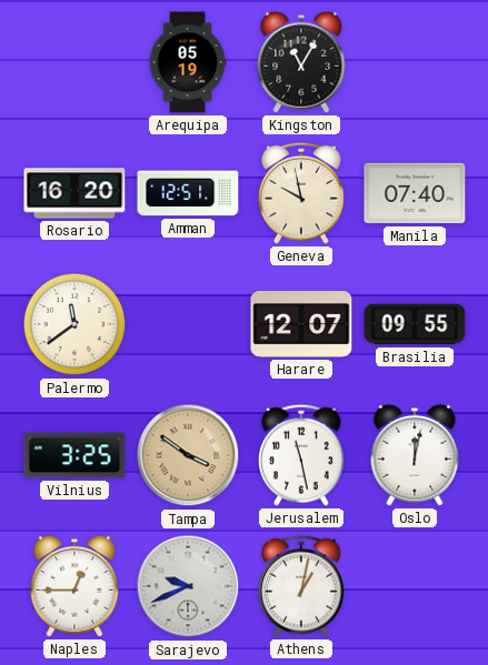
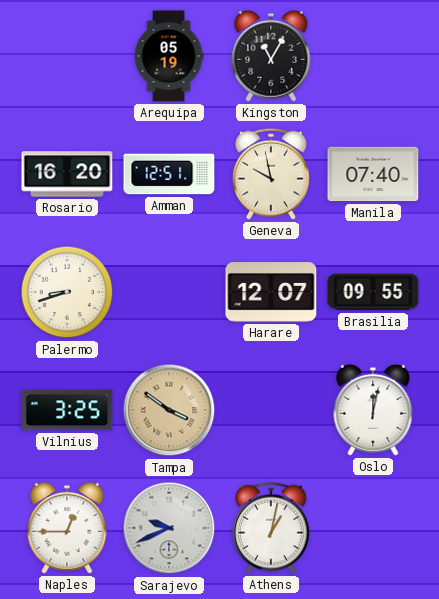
Palermo: 11:39 -> 8:42
Jerusalem: 11:28 -> none
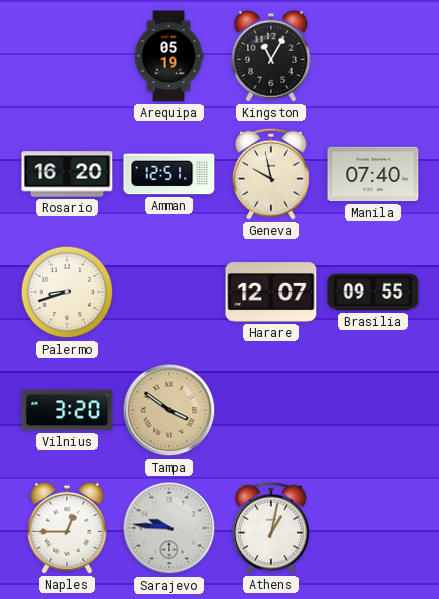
Vilnius: 3:25 -> 3:20
Oslo: 12:02 -> none
Sarajevo: 9:41 -> 9:46
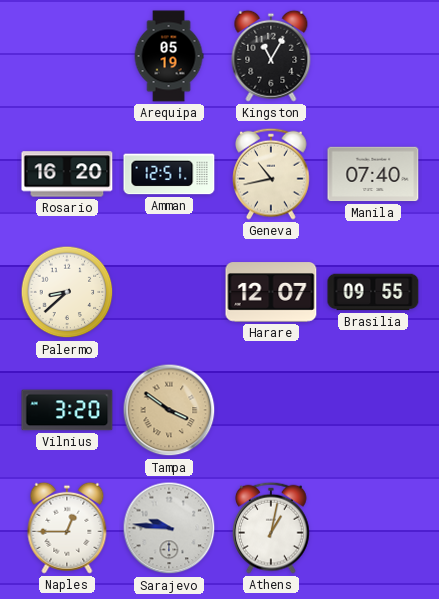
Geneva: 9:58 -> 10:43
Palermo: 8:42 -> 8:38
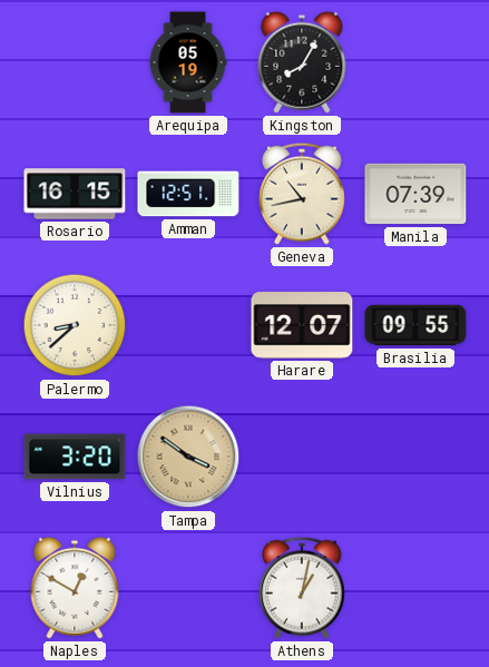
Kingston: 11:05 -> 8:05
Rosario: 16:20 -> 16:15
Manila: 07:40 -> 07:39
Naples: 12:45 -> 12:50
Sarajevo: 9:46 -> none
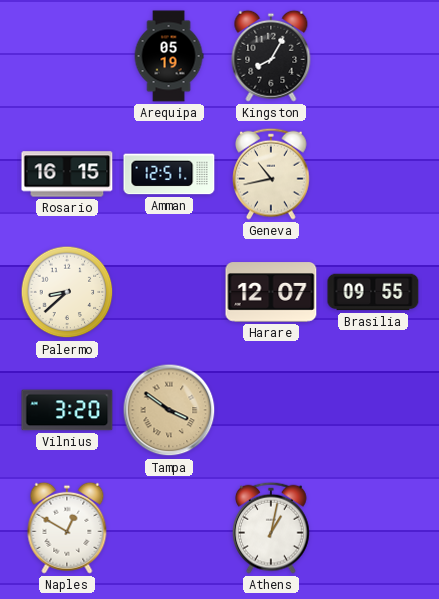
Manila: 07:39 -> none
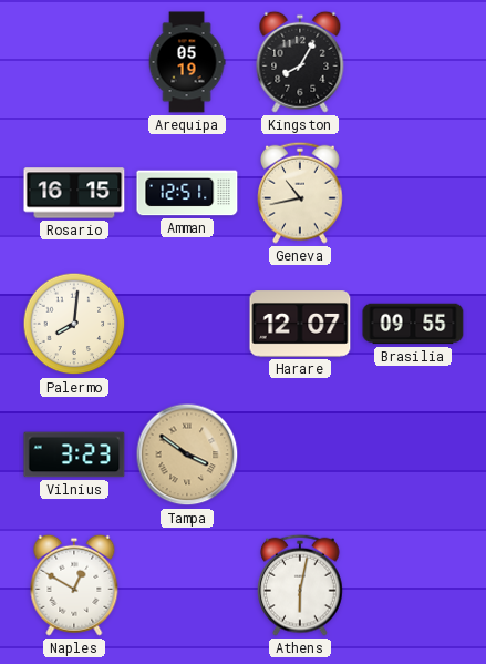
Palermo: 8:38 -> 8:01
Vilnius: 3:20 -> 3:23
Athens: 1:02 -> 6:02
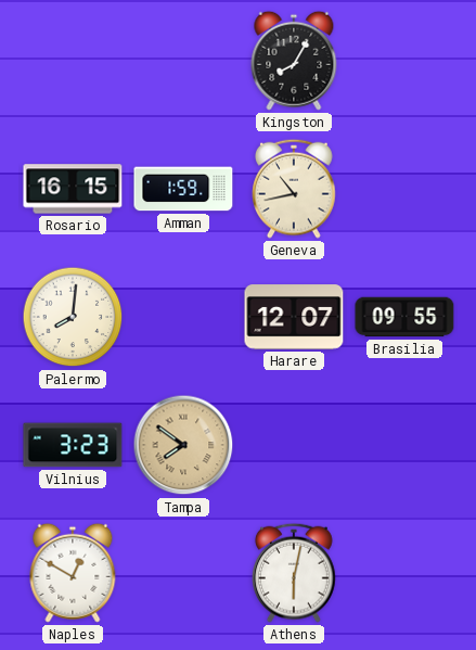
Arequipa: 05:19 -> none
Amman: 12:51 -> 1:59
Tampa: 3:51 -> 7:51
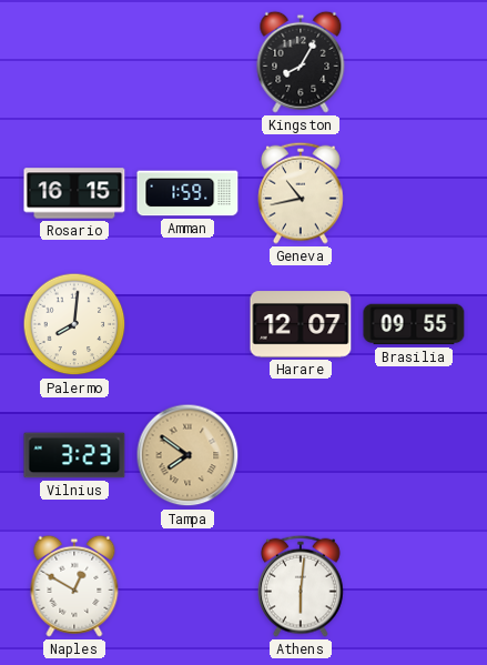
Athens: 6:02 -> 6:01
